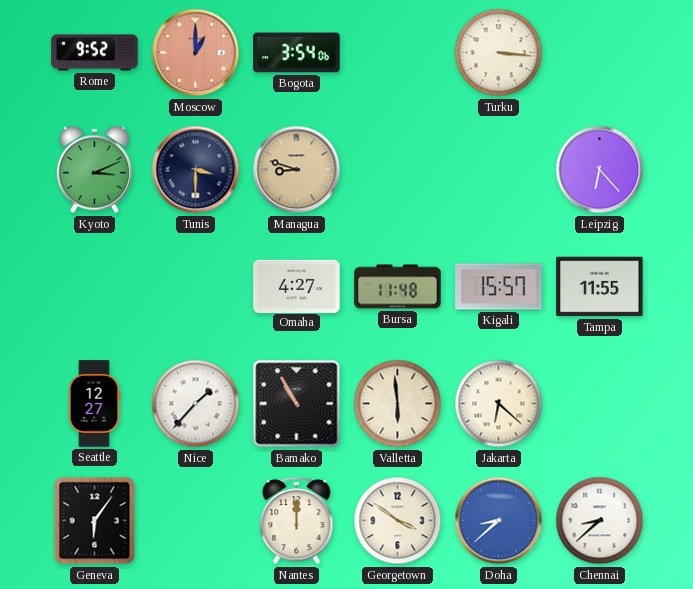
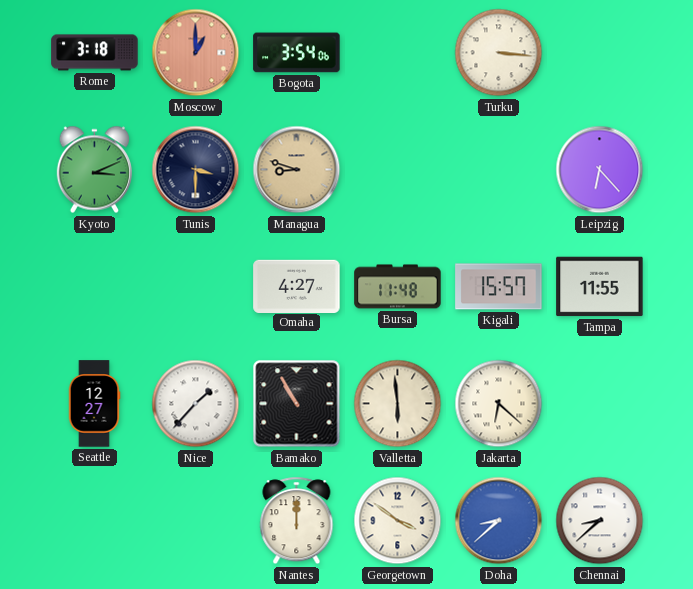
Rome: 9:52 -> 3:18
Geneva: 6:06 -> none
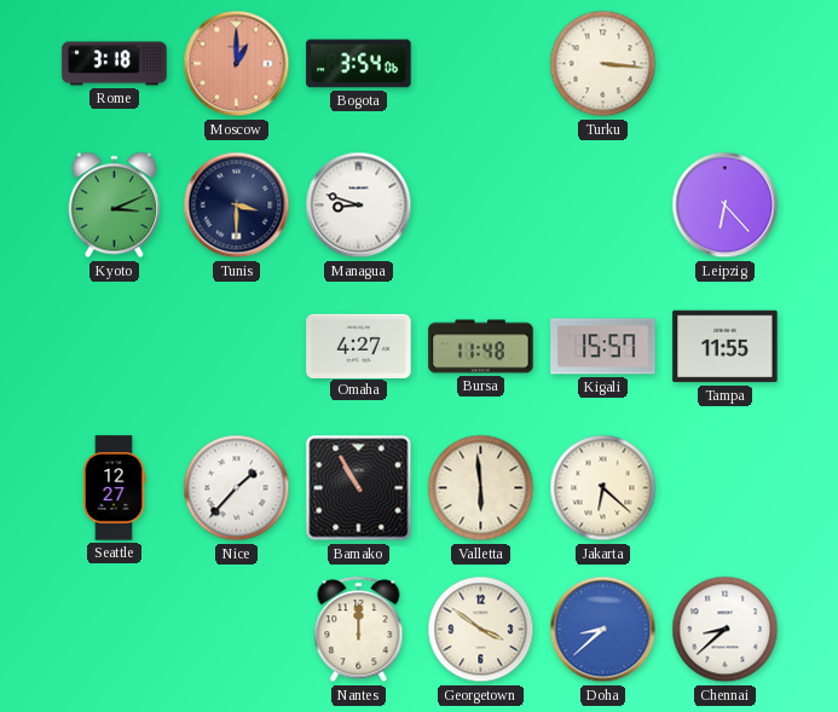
Managua dial: champagne -> white
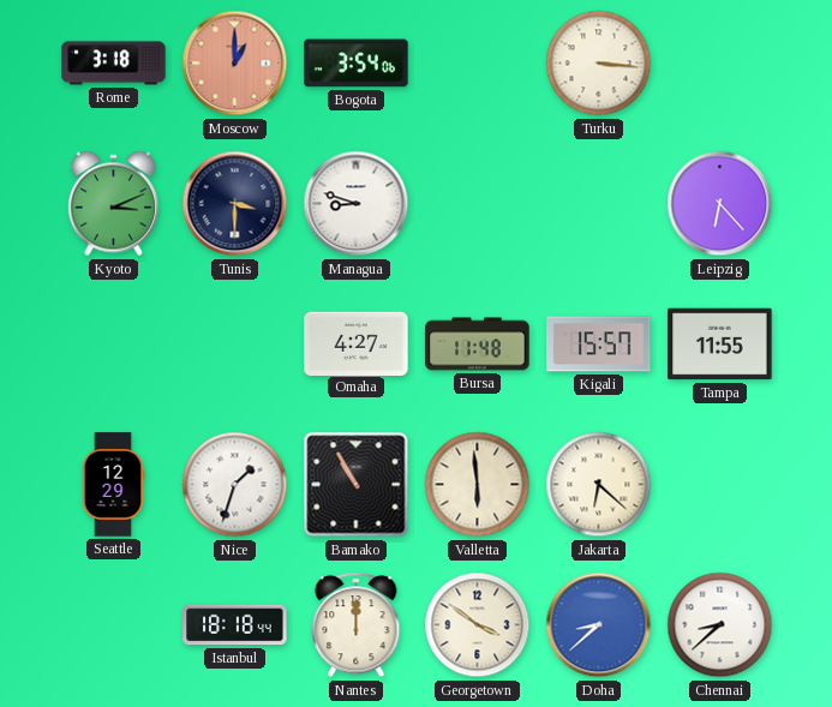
Seattle: 12:27 -> 12:29
Nice: 1:37 -> 1:33
Istanbul: none -> 18:18
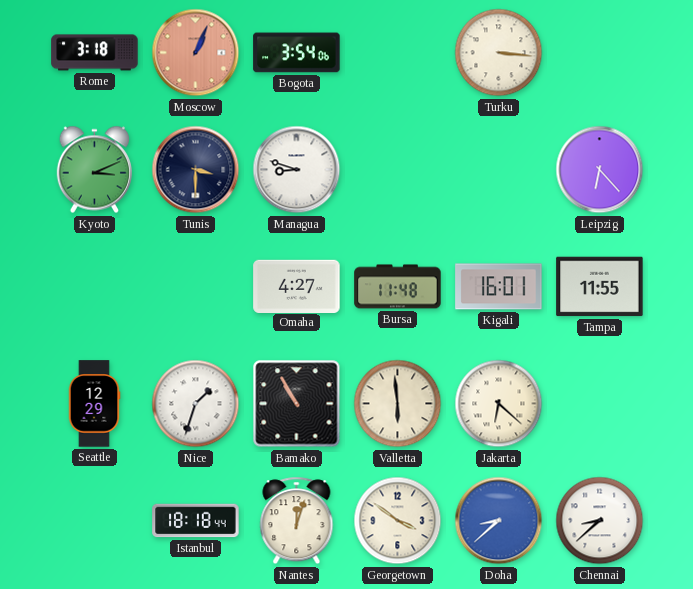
Moscow: 1:00 -> 1:04
Kigali: 15:57 -> 16:01
Nantes: 12:00 -> 12:03
